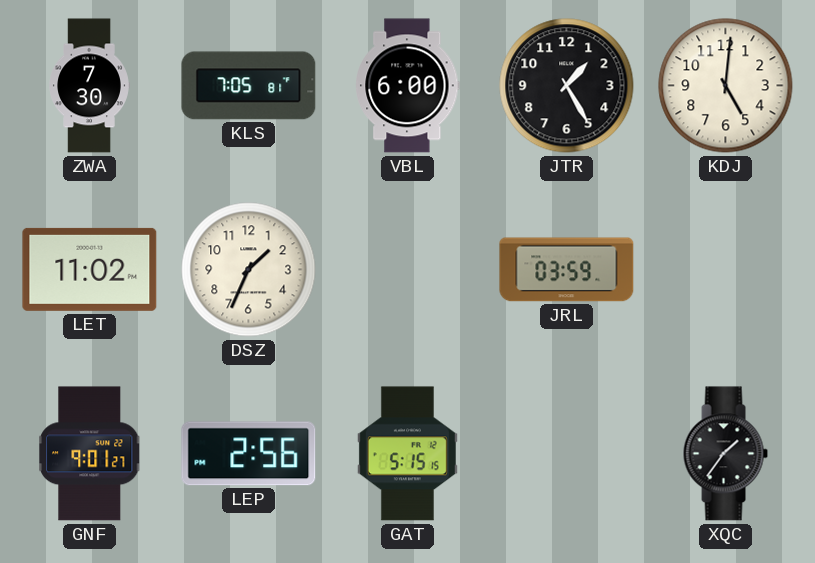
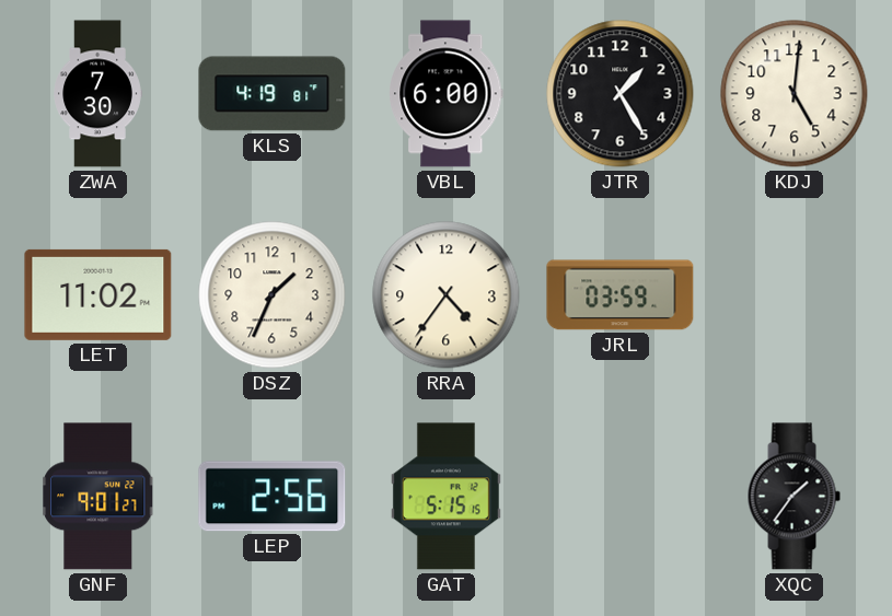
KLS: 7:05 -> 4:19
RRA: none -> 4:36
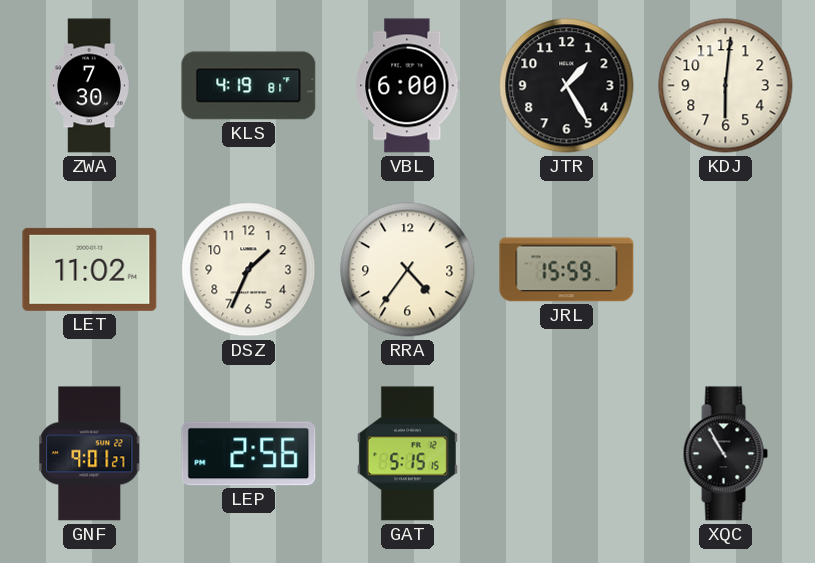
KDJ: 5:01 -> 6:01
JRL: 03:59 -> 15:59
XQC: 1:36 -> 10:55
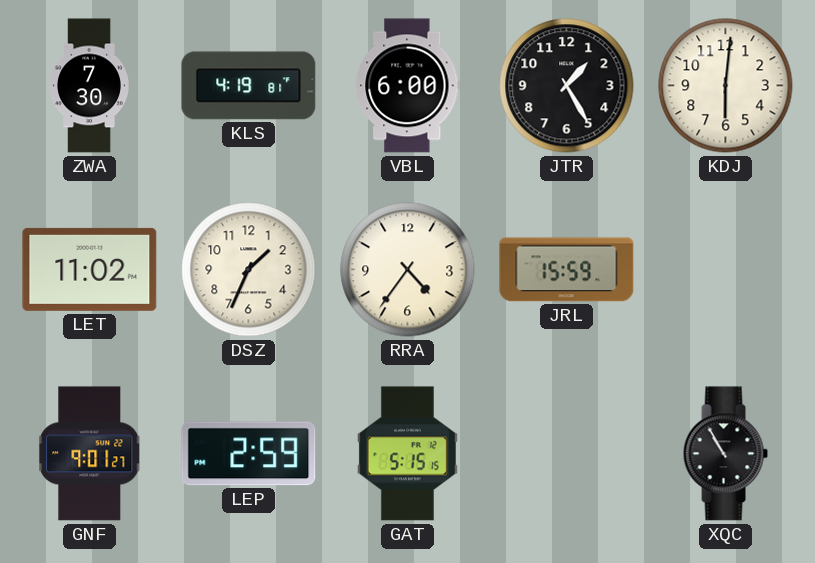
LEP: 2:56 -> 2:59
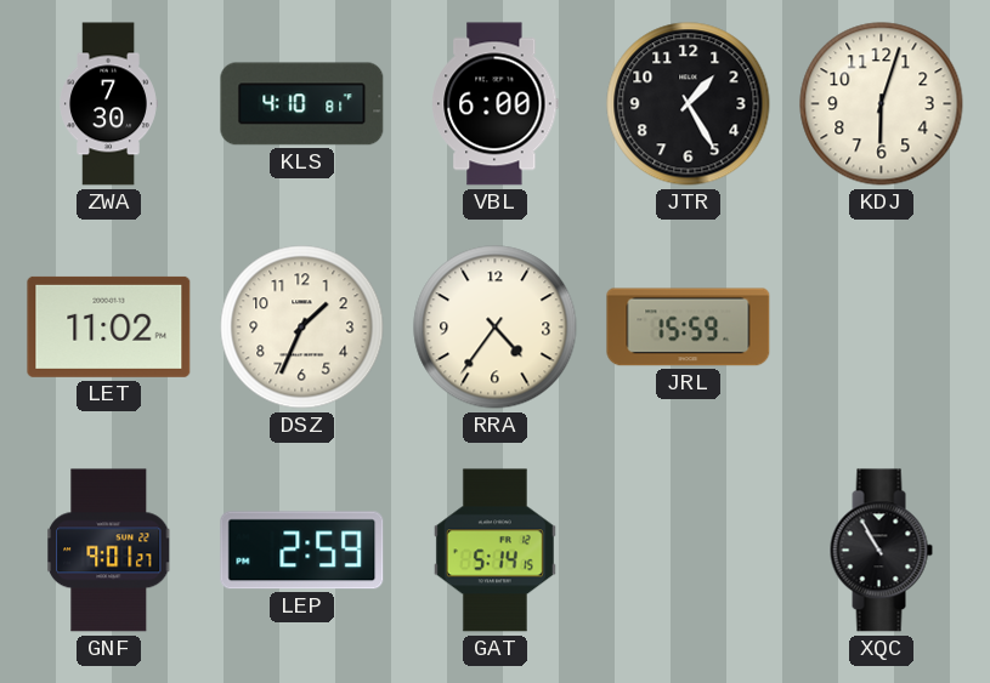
KLS: 4:19 -> 4:10
KDJ: 6:01 -> 6:03
GAT: 5:15 -> 5:14
